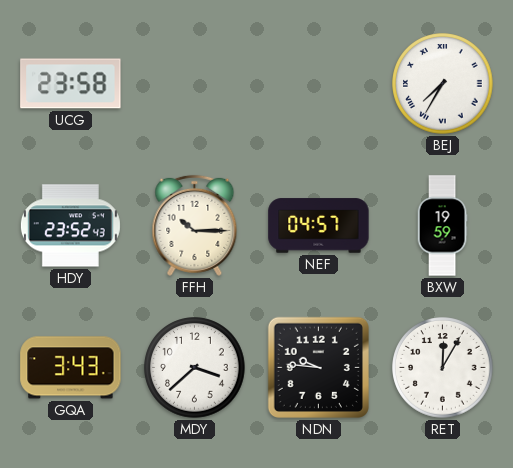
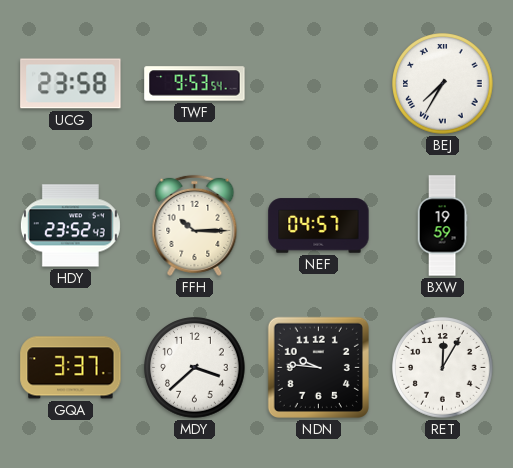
TWF: none -> 9:53
GQA: 3:43 -> 3:37
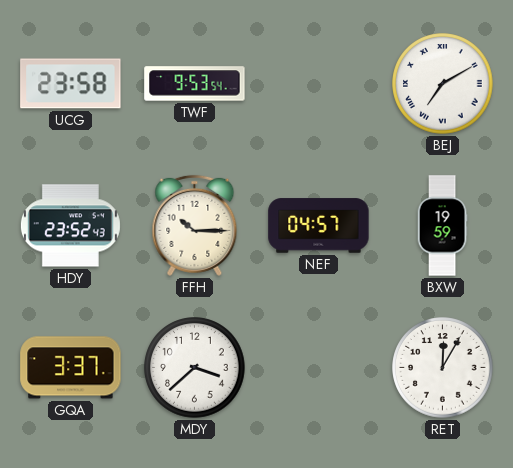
BEJ: 7:35 -> 7:10
NDN: 9:46 -> none
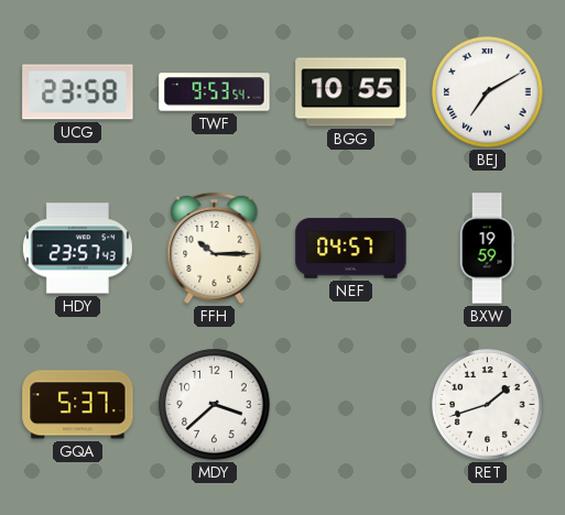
BGG: none -> 10:55
HDY: 23:52 -> 23:57
GQA: 3:37 -> 5:37
RET: 12:05 -> 1:42
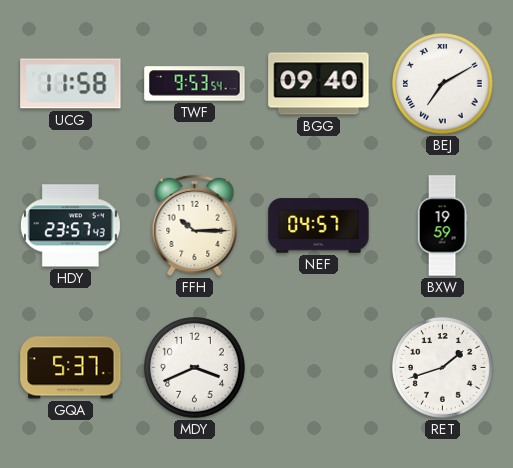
UCG: 23:58 -> 11:58
BGG: 10:55 -> 09:40
MDY: 3:38 -> 3:41
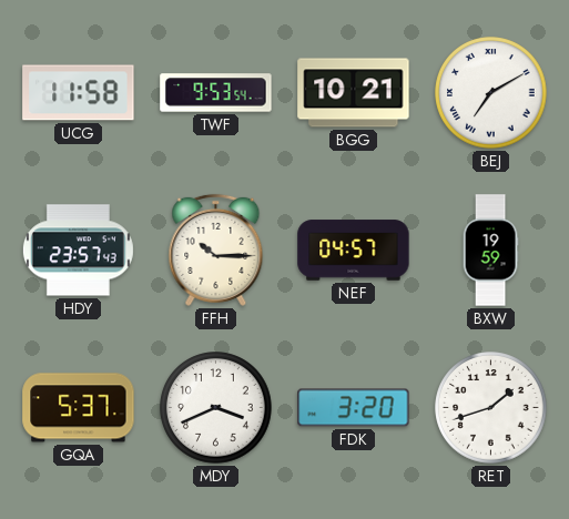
BGG: 09:40 -> 10:21
FDK: none -> 3:20
